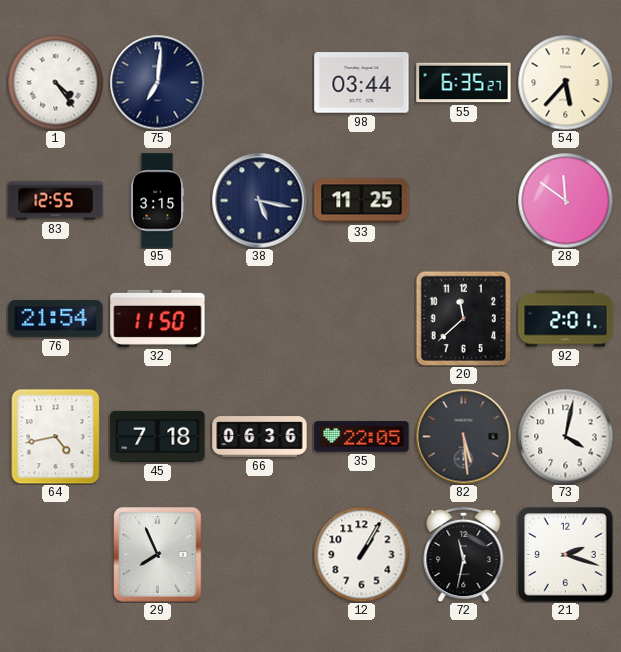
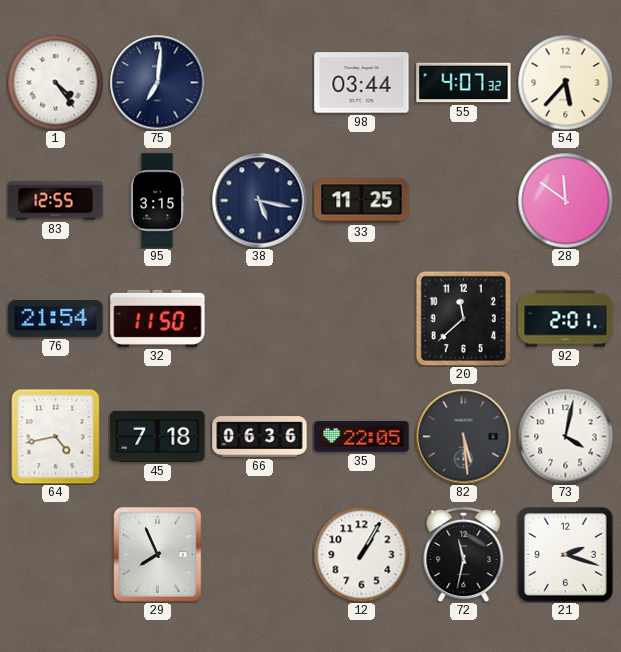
55: 6:35 -> 4:07
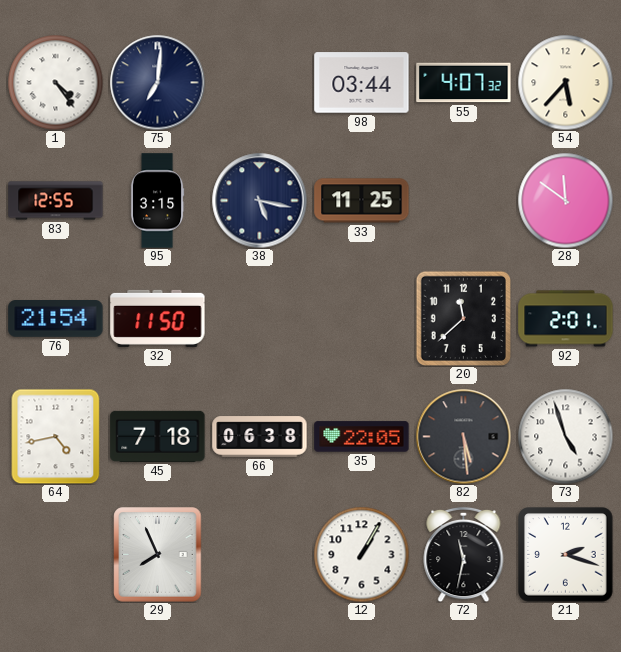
66: 06:36 -> 06:38
73: 4:02 -> 4:57
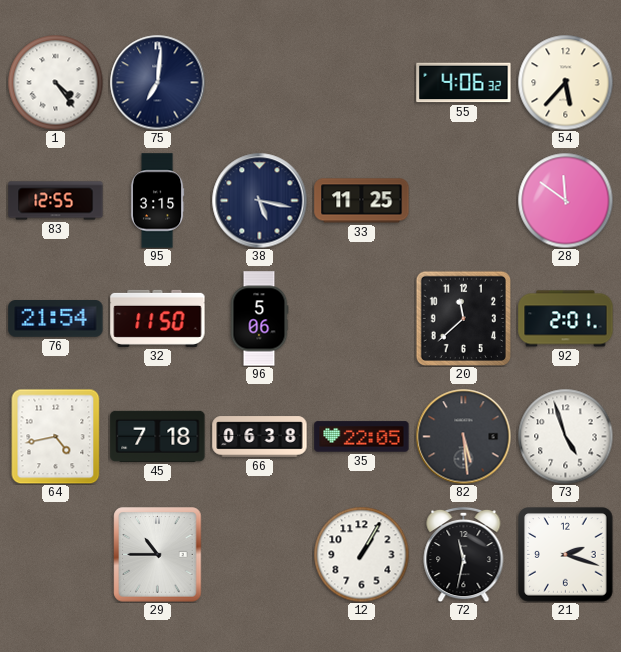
98: 03:44 -> none
55: 4:07 -> 4:06
96: none -> 5:06
29: 7:56 -> 10:45
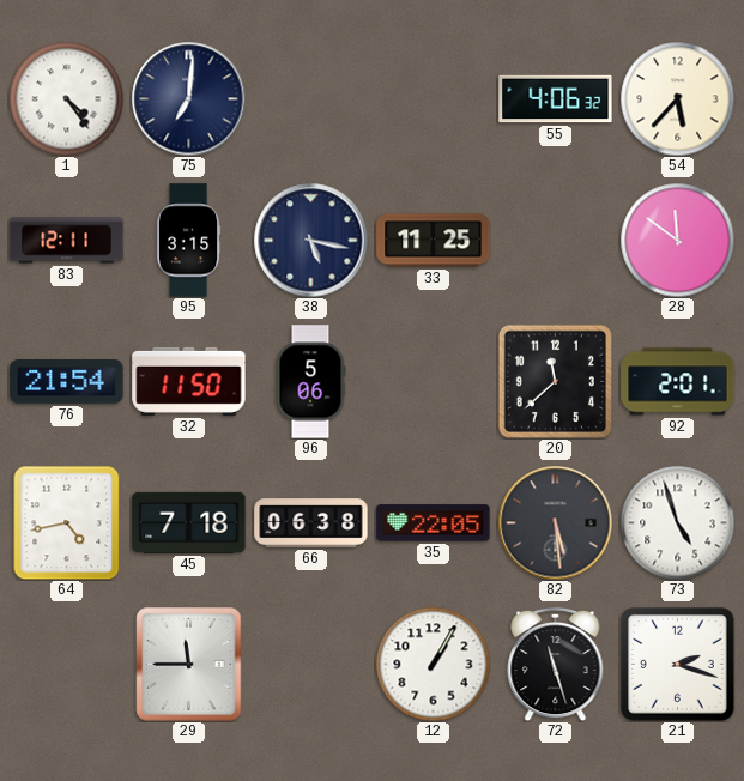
83: 12:55 -> 12:11
29: 10:45 -> 11:45
72: 11:32 -> 11:27
